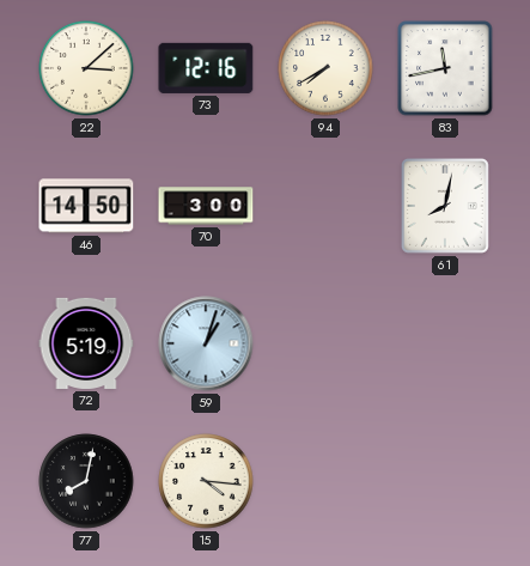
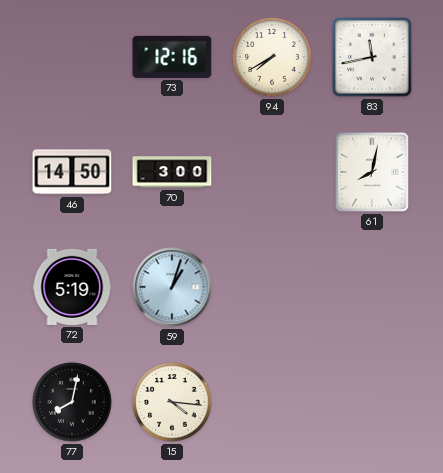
22: 3:08 -> none
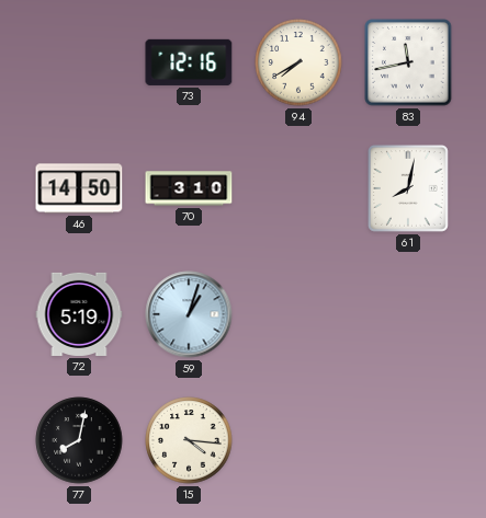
70: 3:00 -> 3:10
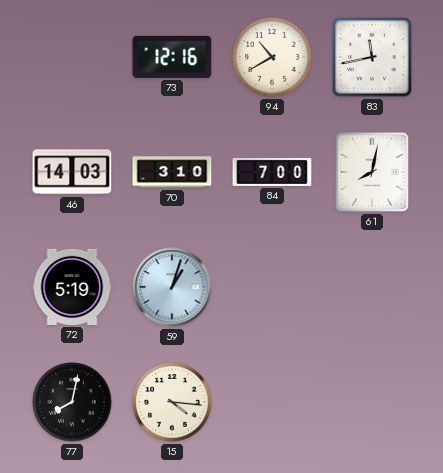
94: 7:40 -> 10:40
46: 14:50 -> 14:03
84: none -> 7:00
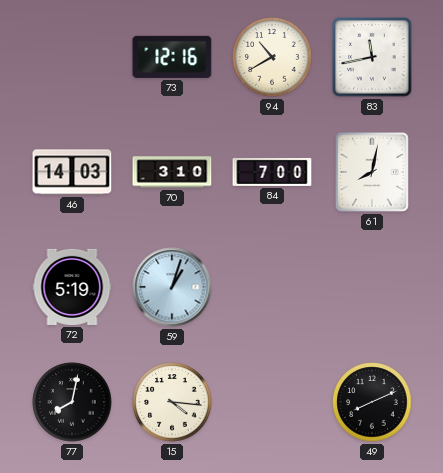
49: none -> 8:11
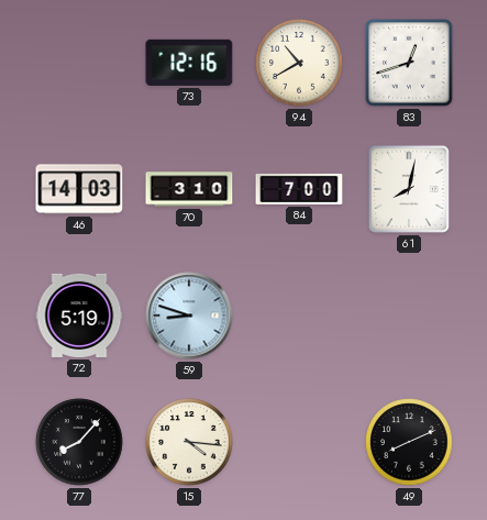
83: 11:43 -> 12:42
59: 1:03 -> 8:48
77: 8:02 -> 8:07
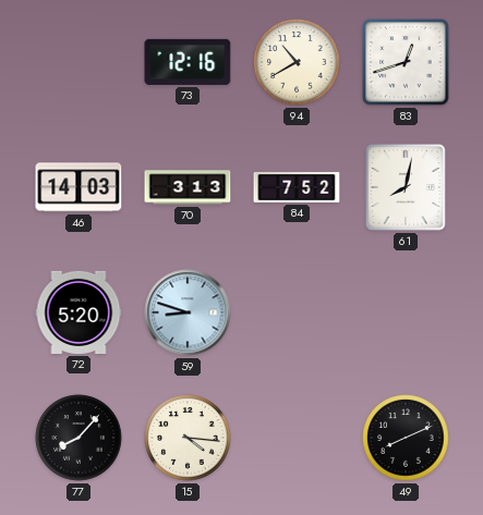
70: 3:10 -> 3:13
84: 7:00 -> 7:52
72: 5:19 -> 5:20
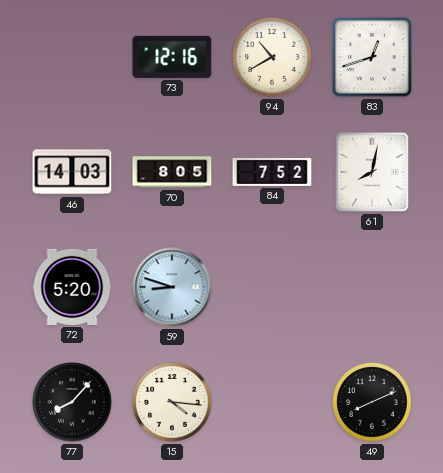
70: 3:13 -> 8:05
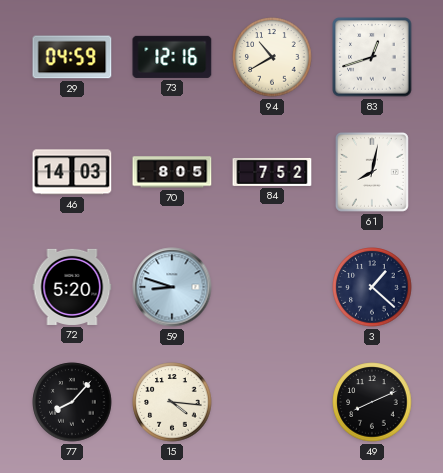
29: none -> 04:59
3: none -> 1:22
